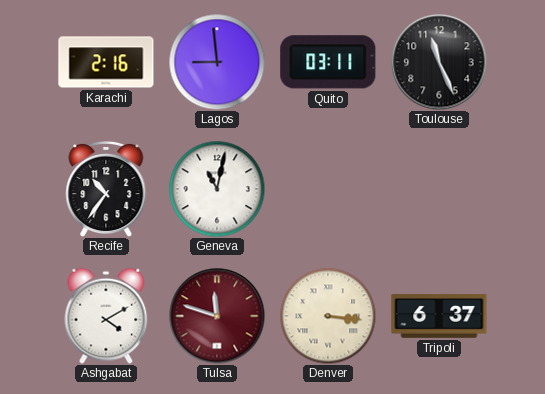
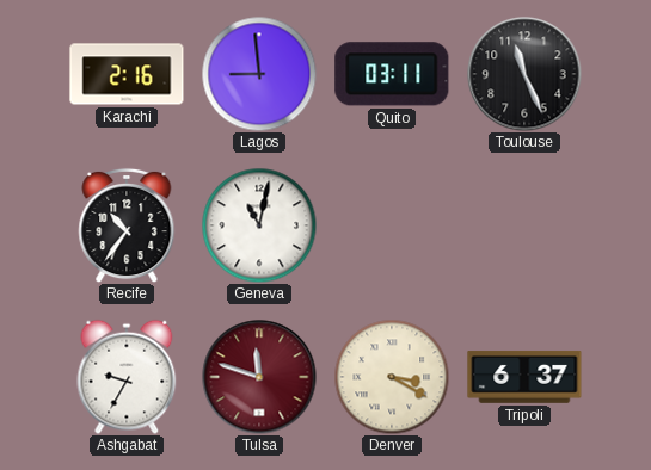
Ashgabat: 4:10 -> 9:35
Denver: 3:16 -> 3:20
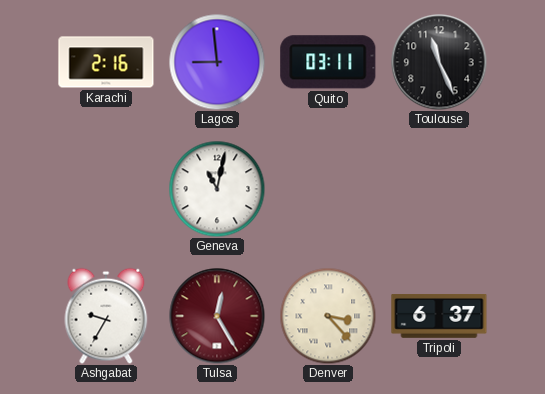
Recife: 10:36 -> none
Tulsa: 11:48 -> 12:25
Denver: 3:20 -> 3:23
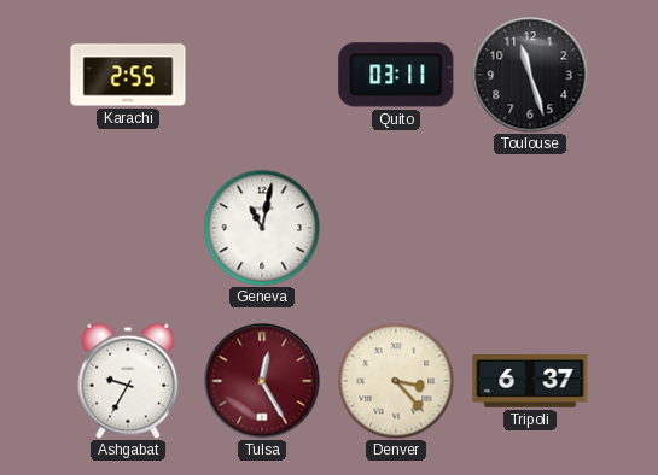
Karachi: 2:16 -> 2:55
Lagos: 8:59 -> none
Toulouse: 11:26 -> 11:27
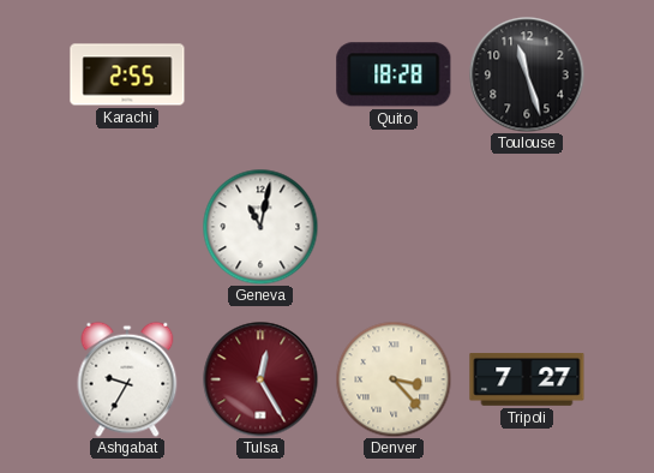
Quito: 03:11 -> 18:28
Tripoli: 6:37 -> 7:27
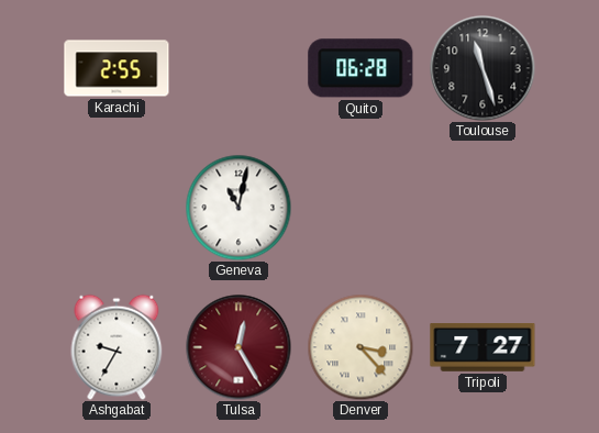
Quito: 18:28 -> 06:28
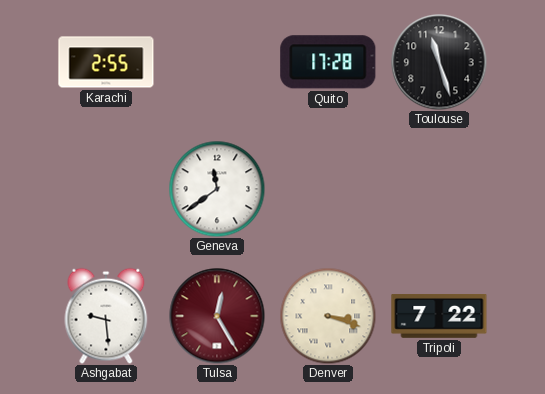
Quito: 06:28 -> 17:28
Geneva: 11:02 -> 11:39
Ashgabat: 9:35 -> 9:29
Denver: 3:23 -> 3:18
Tripoli: 7:27 -> 7:22
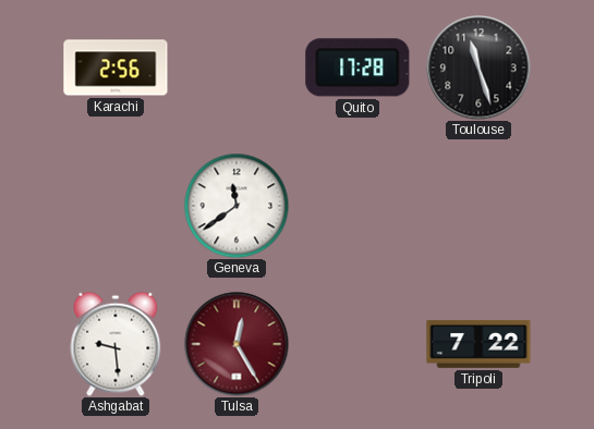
Karachi: 2:55 -> 2:56
Denver: 3:18 -> none
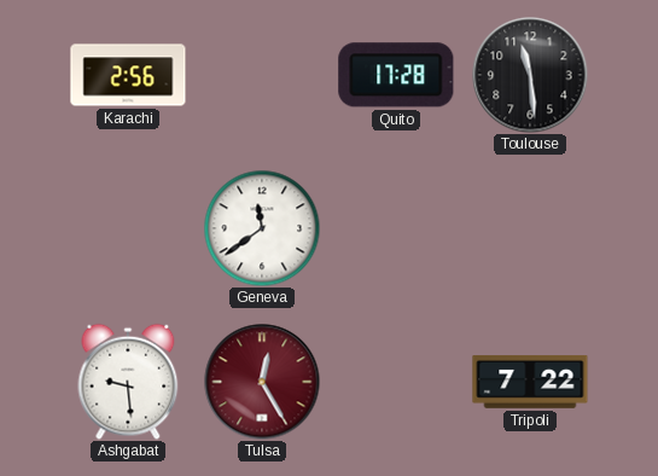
Toulouse: 11:27 -> 11:29
